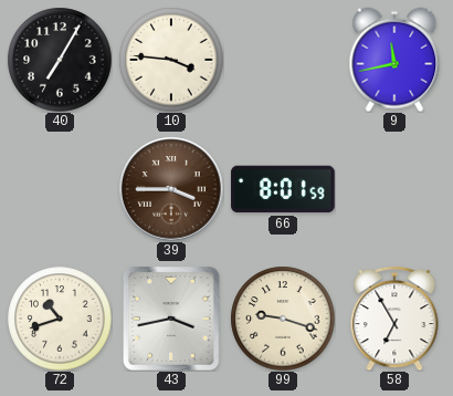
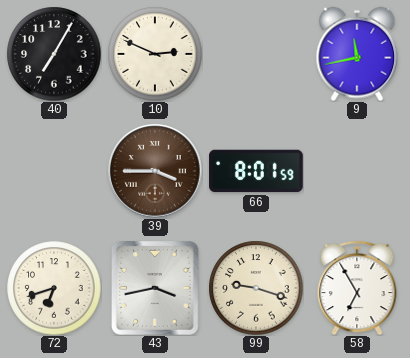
10: 3:46 -> 2:49
72: 10:42 -> 6:42
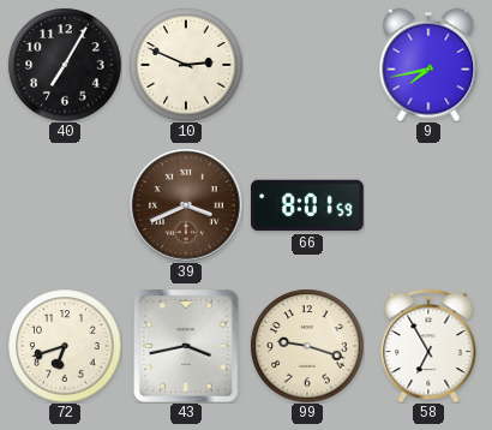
9: 11:43 -> 7:43
39: 3:45 -> 3:41
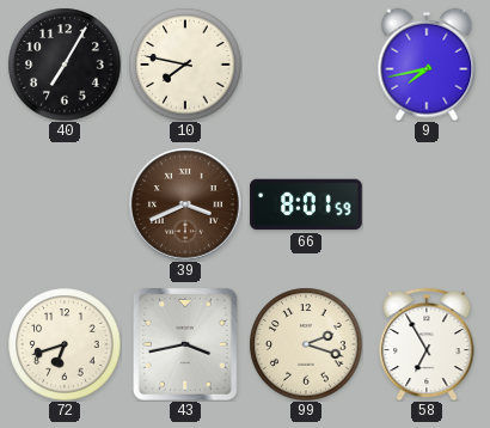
10: 2:49 -> 7:47
99: 9:18 -> 2:18
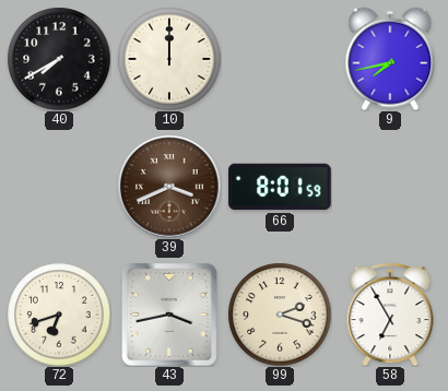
40: 7:05 -> 7:40
10: 7:47 -> 12:00
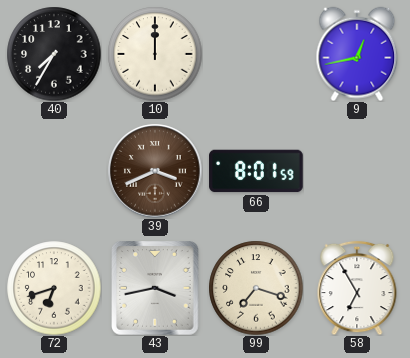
40: 7:40 -> 7:35
9: 7:43 -> 12:43
99: 2:18 -> 7:18
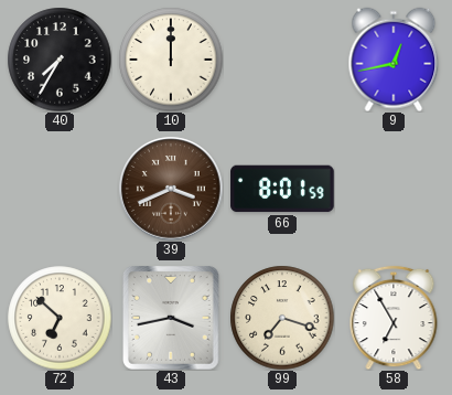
72: 6:42 -> 6:52
